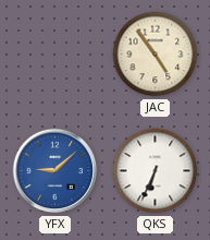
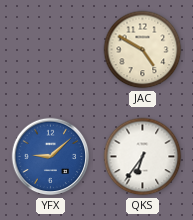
JAC: 4:54 -> 4:50
QKS: 6:34 -> 6:36
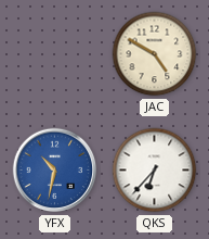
YFX: 9:08 -> 10:32
QKS: 6:36 -> 6:37
